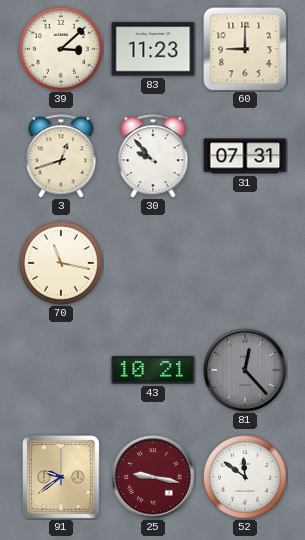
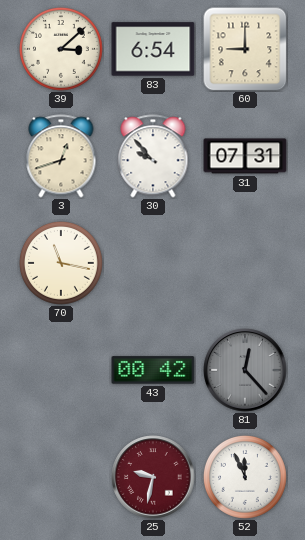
83: 11:23 -> 6:54
43: 10:21 -> 00:42
91: 9:39 -> none
25: 9:17 -> 9:32
52: 11:51 -> 11:56
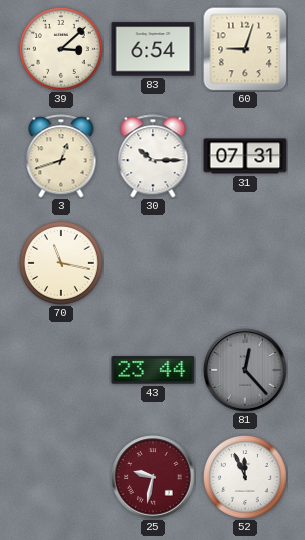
60: 9:00 -> 9:03
30: 9:53 -> 10:15
43: 00:42 -> 23:44
